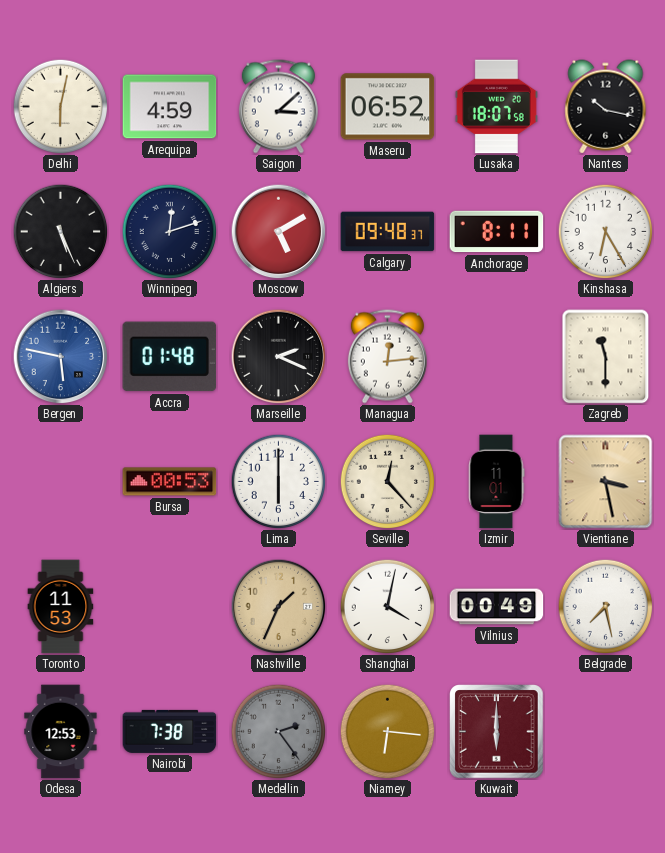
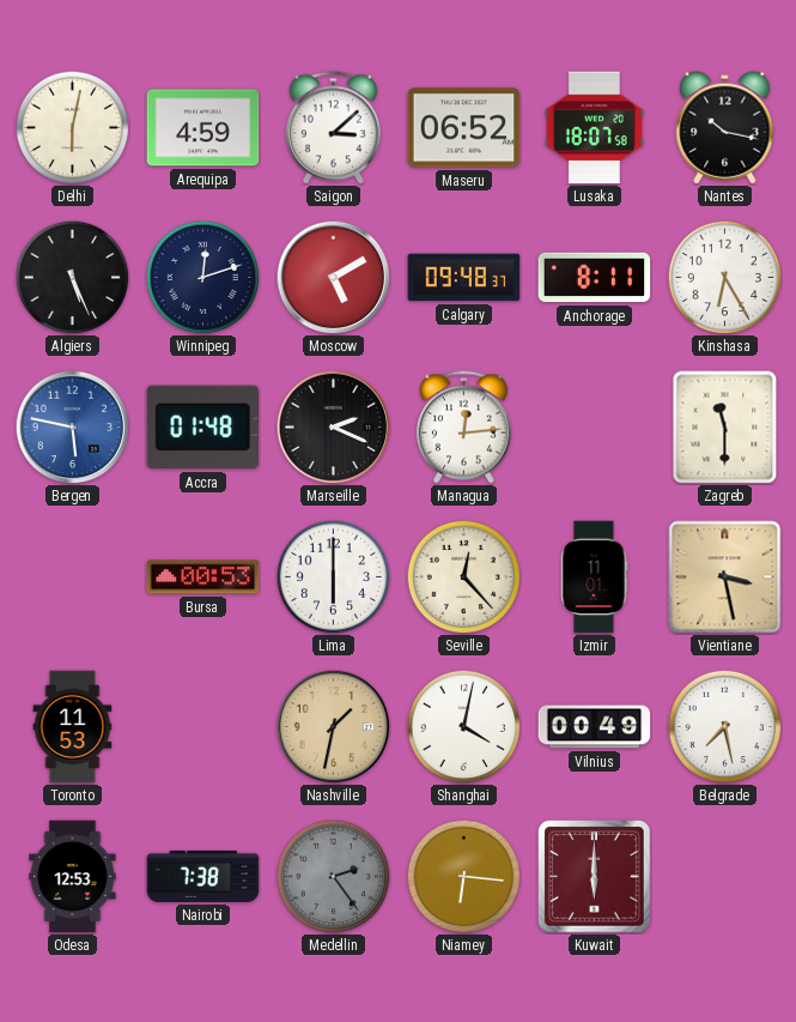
Nashville: 1:34 -> 1:32
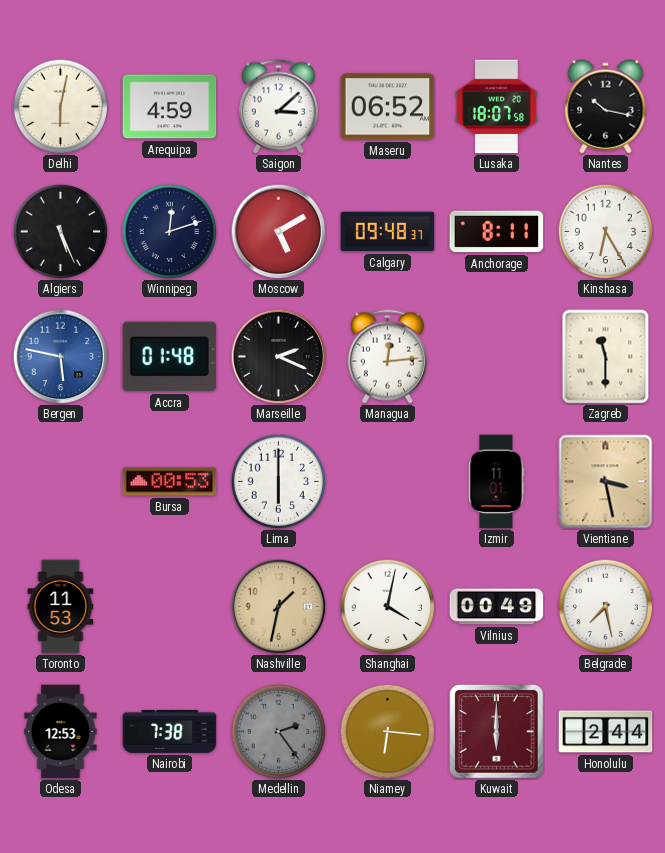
Seville: 12:23 -> none
Honolulu: none -> 2:44
